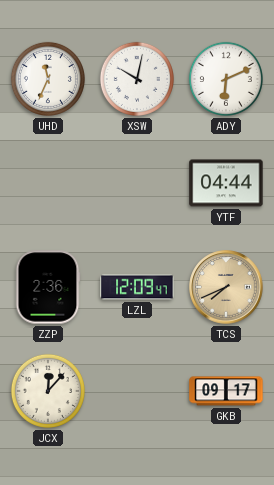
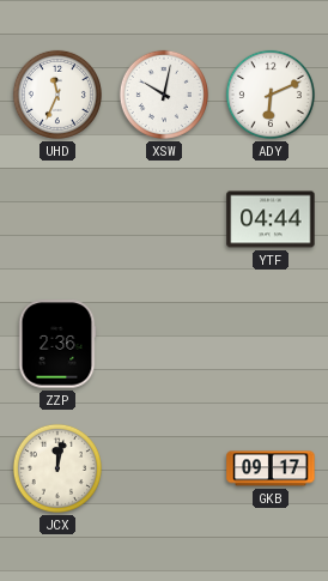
LZL: 12:09 -> none
TCS: 7:41 -> none
JCX: 12:07 -> 12:02
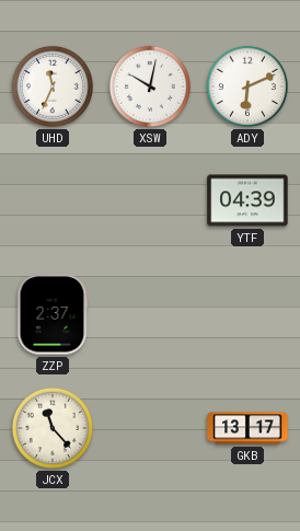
YTF: 04:44 -> 04:39
ZZP: 2:36 -> 2:37
JCX: 12:02 -> 11:23
GKB: 09:17 -> 13:17
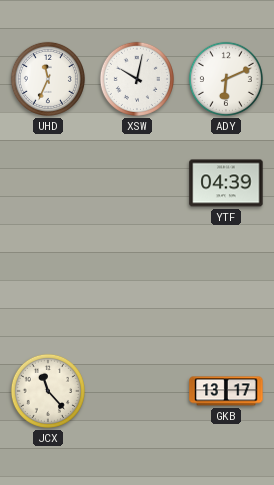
ZZP: 2:37 -> none
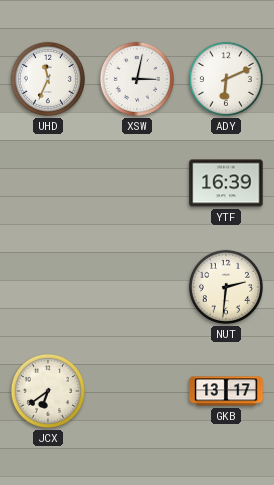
XSW: 10:02 -> 3:02
YTF: 04:39 -> 16:39
NUT: none -> 2:31
JCX: 11:23 -> 6:39
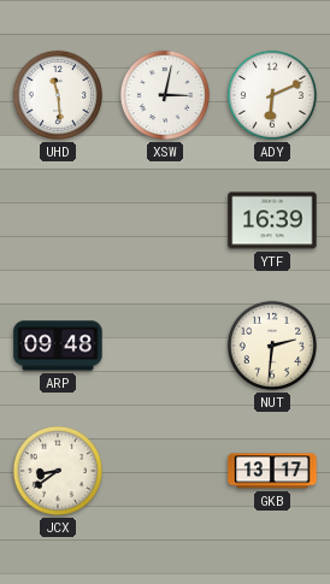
UHD: 11:34 -> 11:29
ARP: none -> 09:48
JCX: 6:39 -> 8:39
